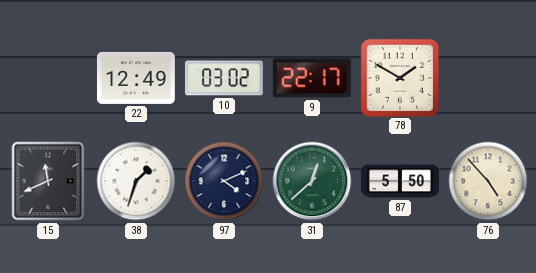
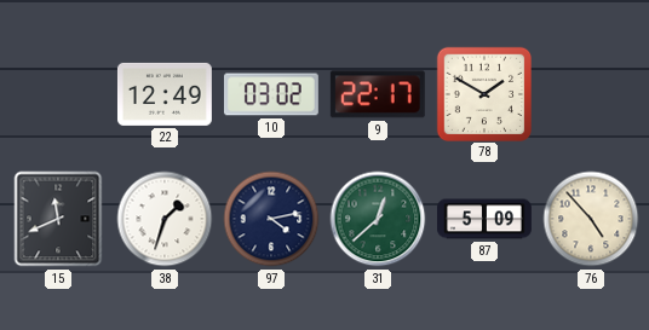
97: 4:11 -> 4:13
87: 5:50 -> 5:09
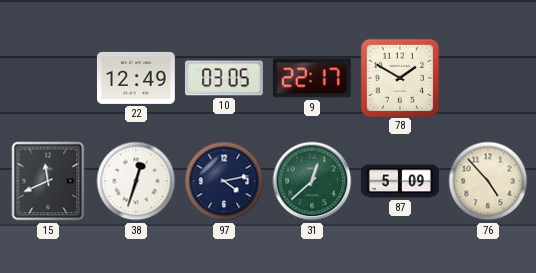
10: 03:02 -> 03:05
38: 1:33 -> 12:33
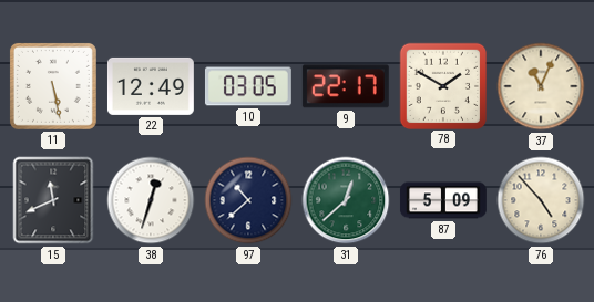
11: none -> 5:28
37: none -> 11:04
97: 4:13 -> 10:38
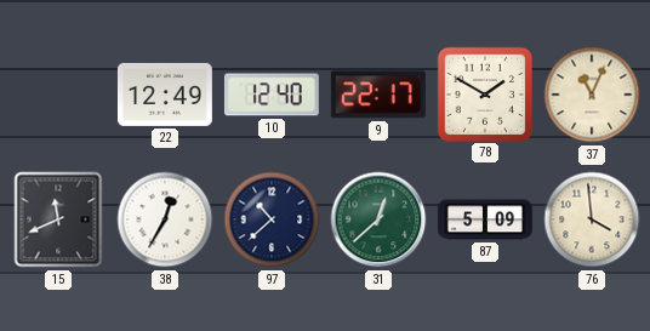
11: 5:28 -> none
10: 03:05 -> 12:40
38: 12:33 -> 12:35
76: 4:53 -> 3:59
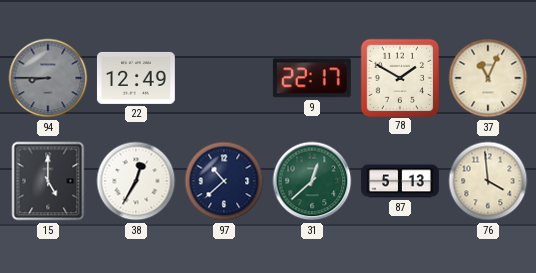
94: none -> 8:45
10: 12:40 -> none
15: 11:41 -> 5:00
87: 5:09 -> 5:13
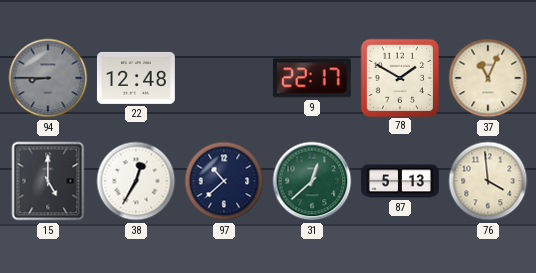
22: 12:49 -> 12:48
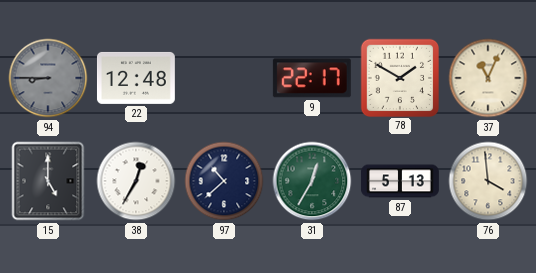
31: 12:38 -> 12:35
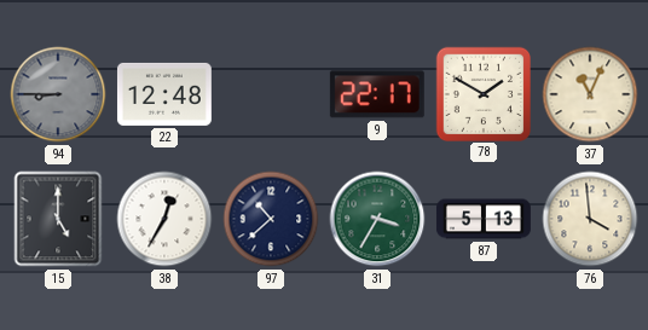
31: 12:35 -> 3:35
